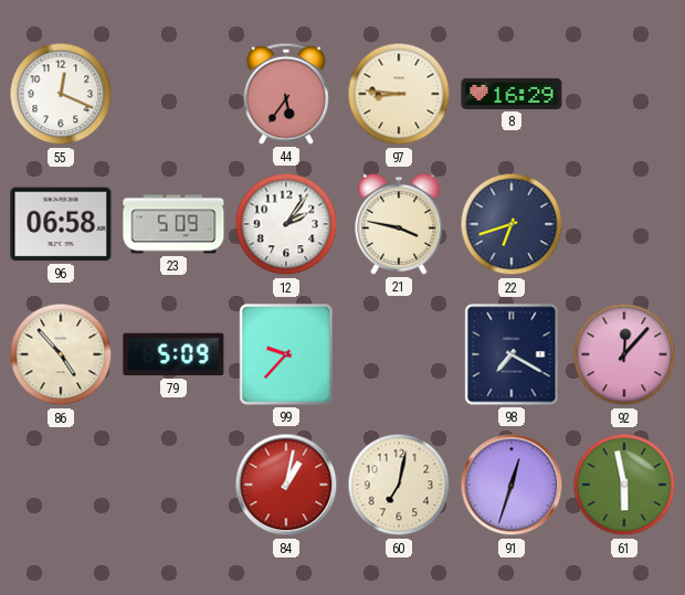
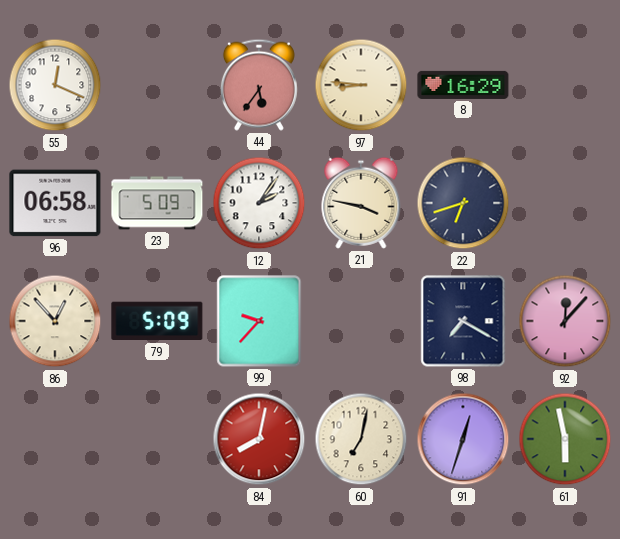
86: 4:53 -> 12:53
84: 1:02 -> 8:02
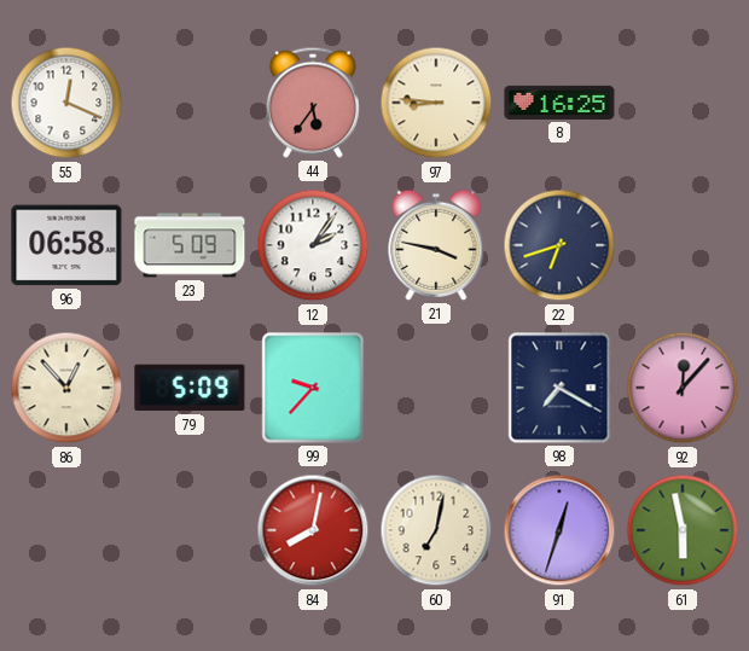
8: 16:29 -> 16:25
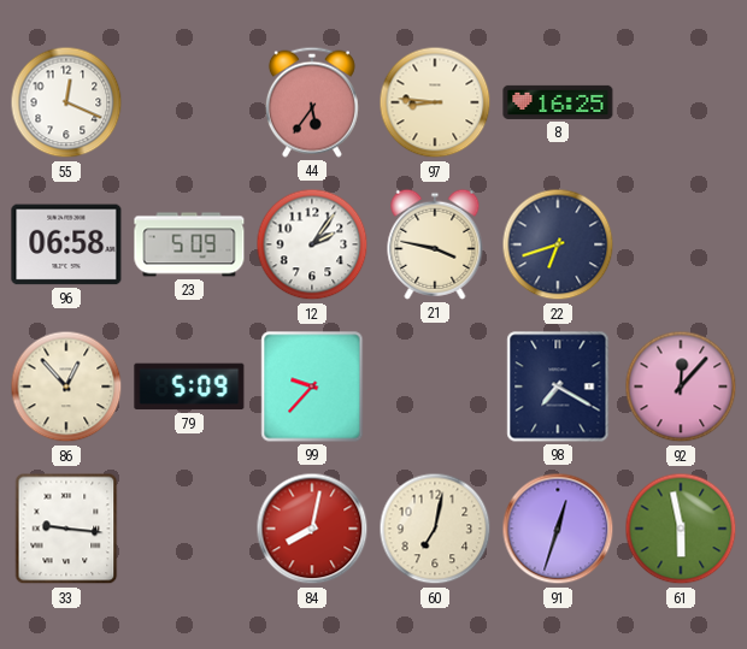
33: none -> 9:16
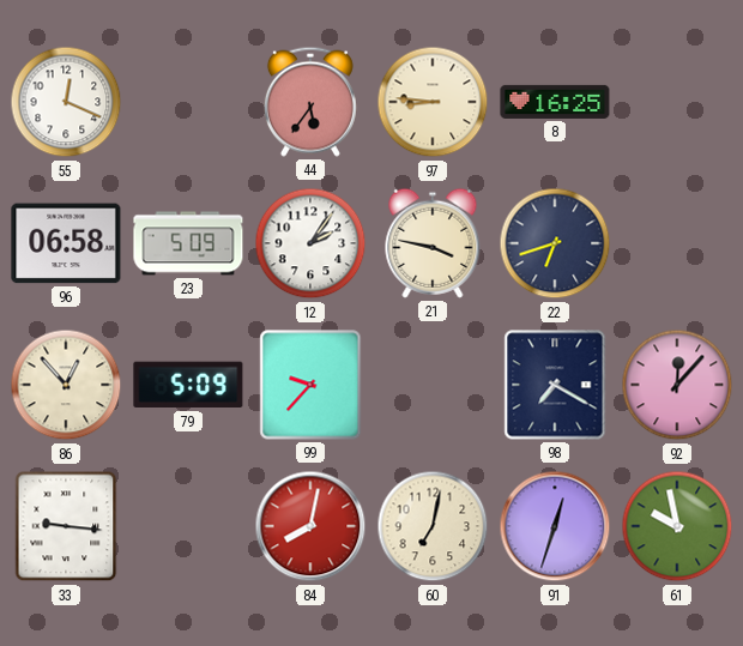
61: 5:58 -> 9:58
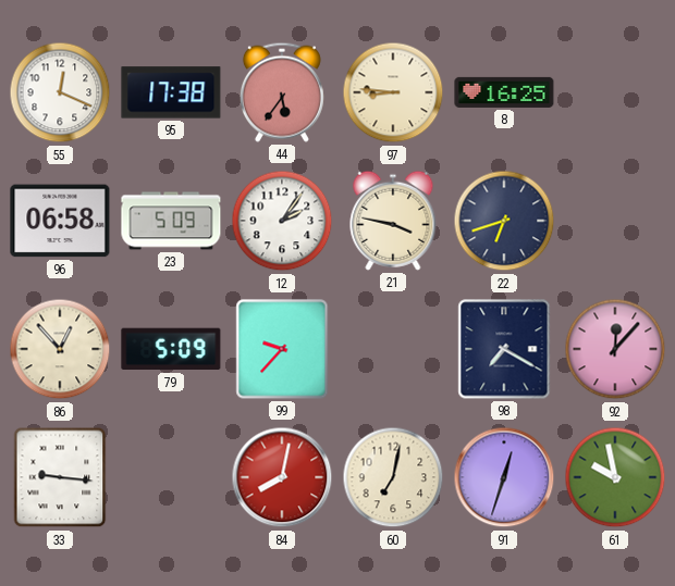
95: none -> 17:38
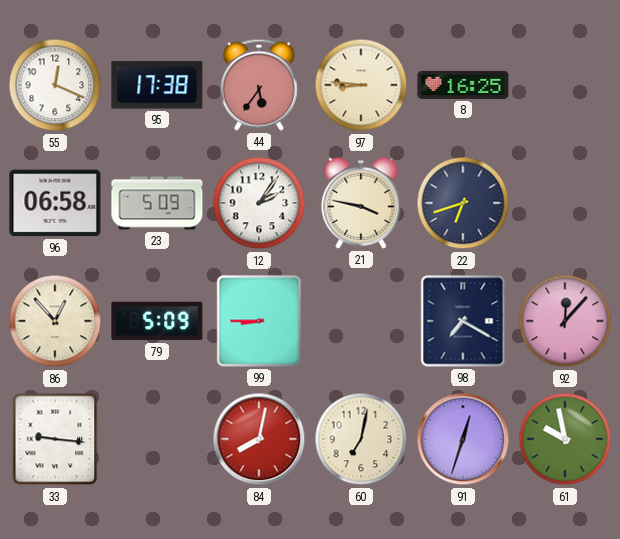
99: 9:37 -> 8:45
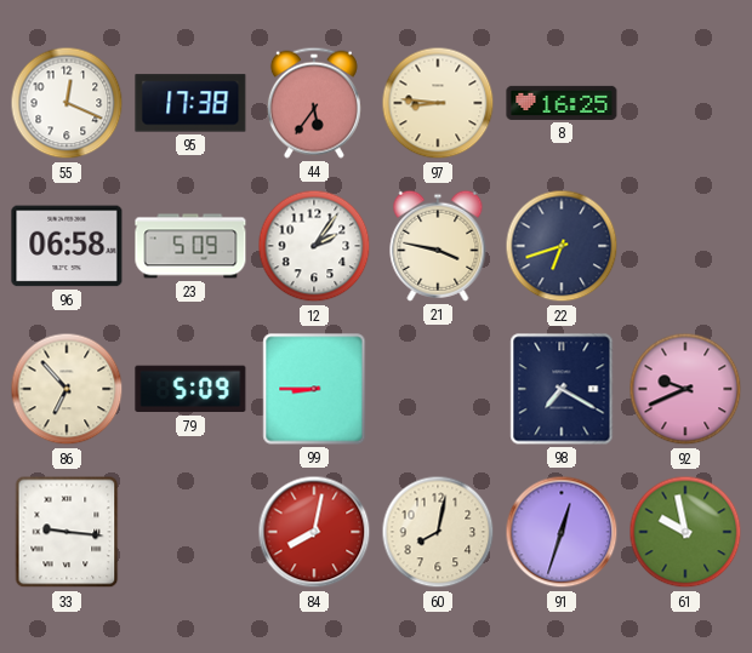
86: 12:53 -> 6:53
92: 12:07 -> 9:41
60: 7:02 -> 8:02
